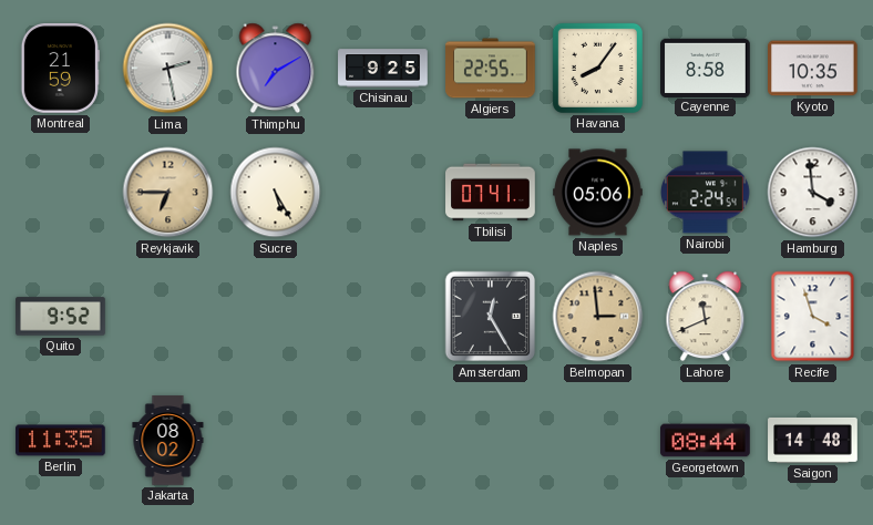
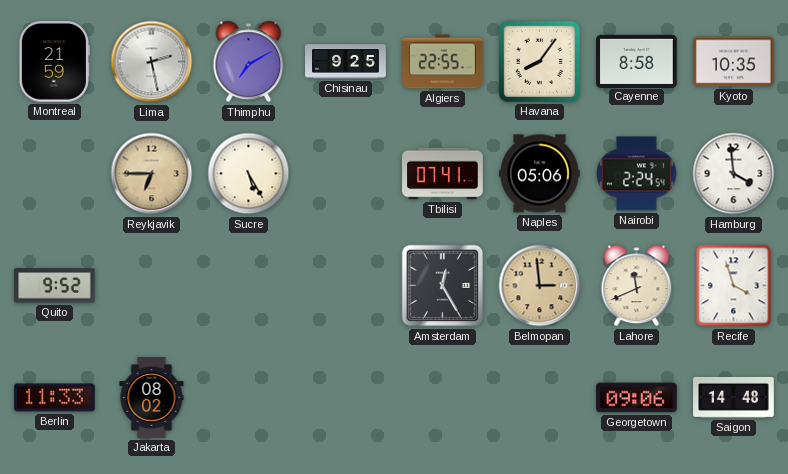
Berlin: 11:35 -> 11:33
Georgetown: 08:44 -> 09:06
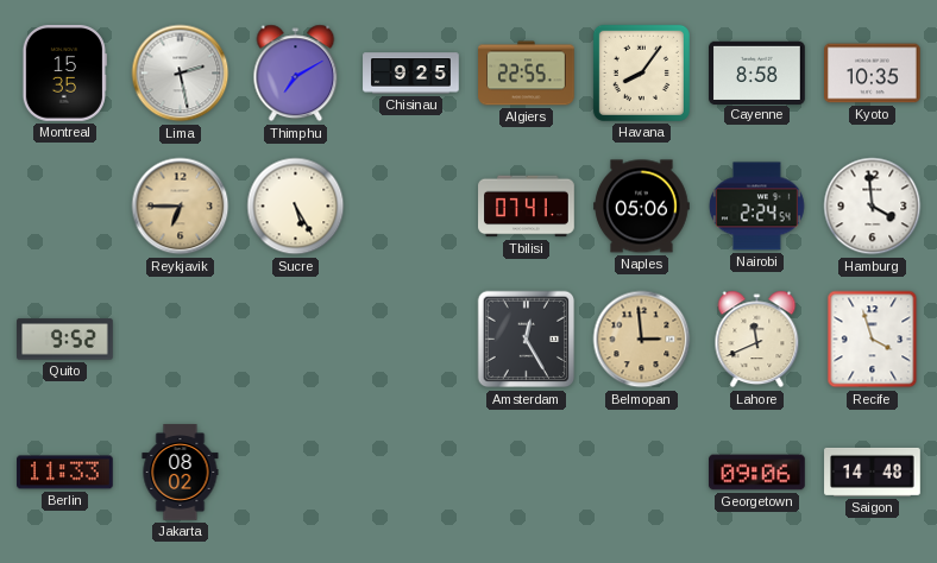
Montreal: 21:59 -> 15:35
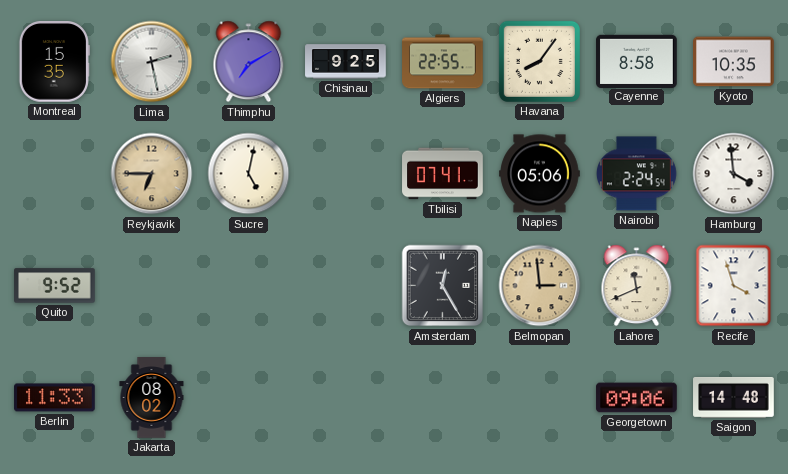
Sucre: 5:25 -> 5:02
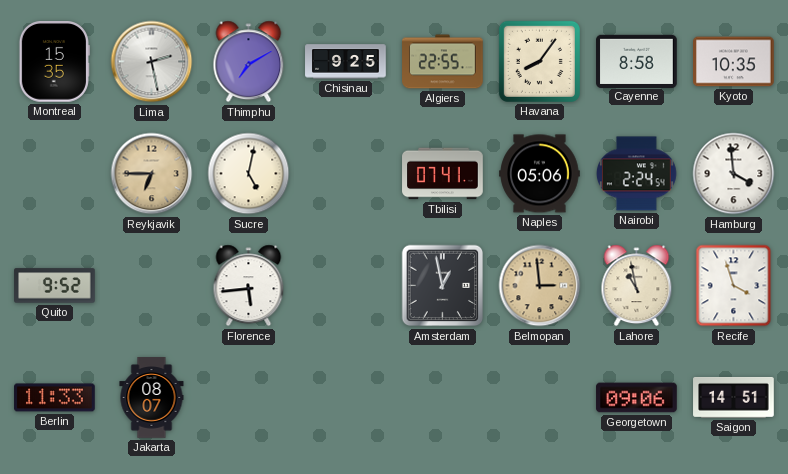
Florence: none -> 5:44
Amsterdam: 12:25 -> 12:58
Lahore: 11:41 -> 10:58
Jakarta: 08:02 -> 08:07
Saigon: 14:48 -> 14:51
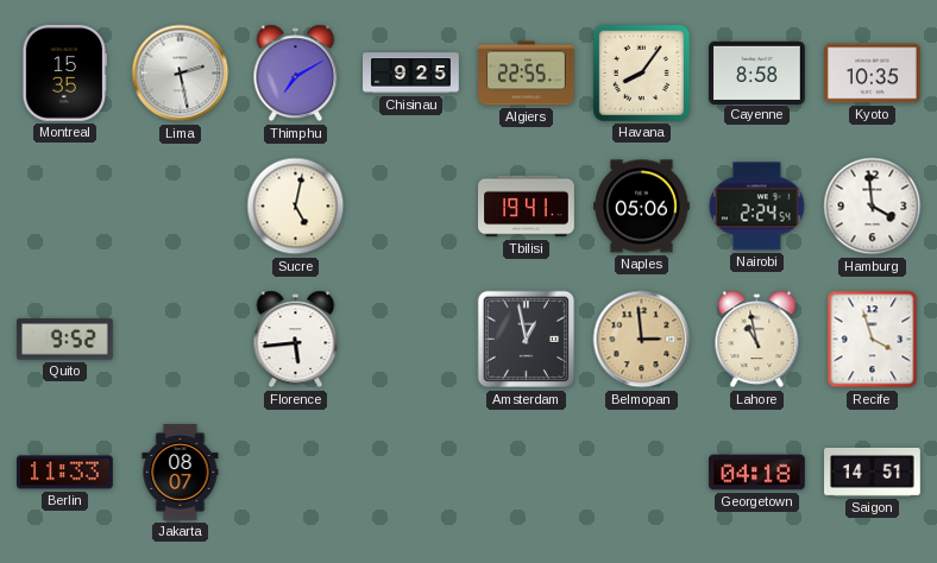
Reykjavik: 6:45 -> none
Tbilisi: 07:41 -> 19:41
Georgetown: 09:06 -> 04:18
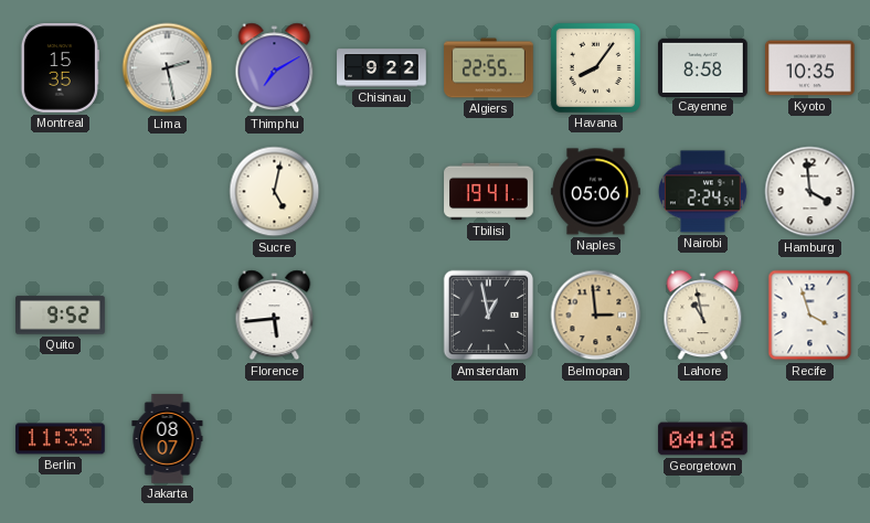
Chisinau: 9:25 -> 9:22
Saigon: 14:51 -> none
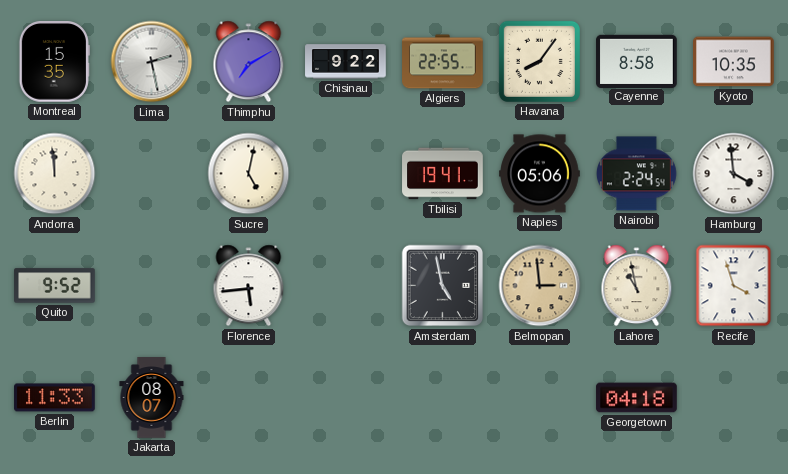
Andorra: none -> 11:59
Amsterdam: 12:58 -> 4:58
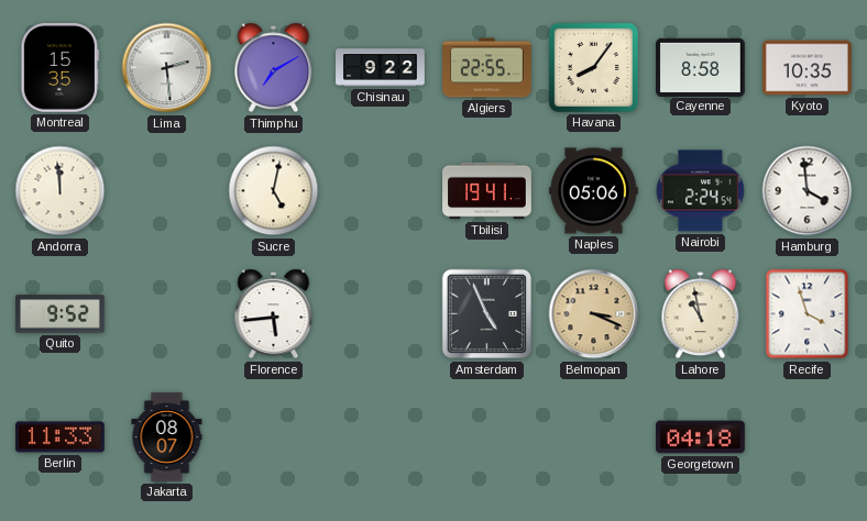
Lima: 2:28 -> 2:29
Amsterdam: 4:58 -> 4:56
Belmopan: 2:59 -> 3:19
